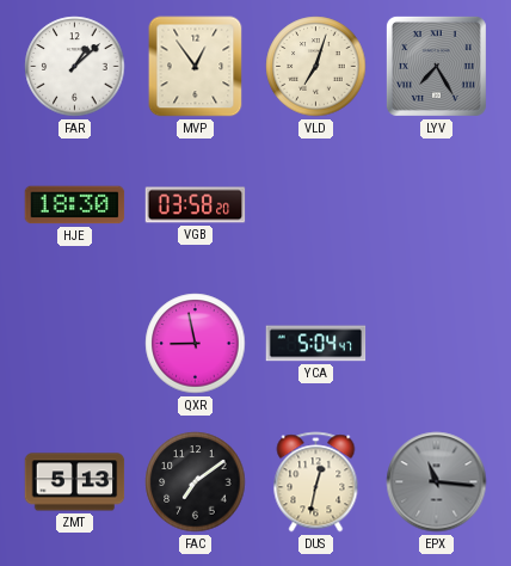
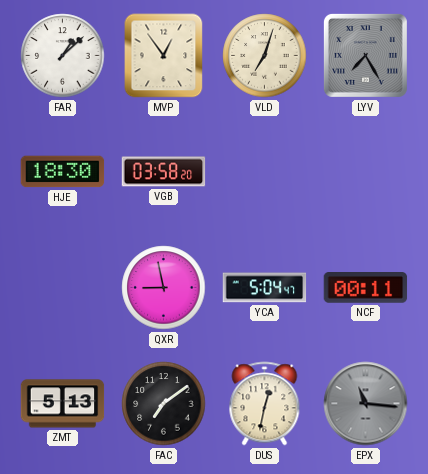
NCF: none -> 00:11
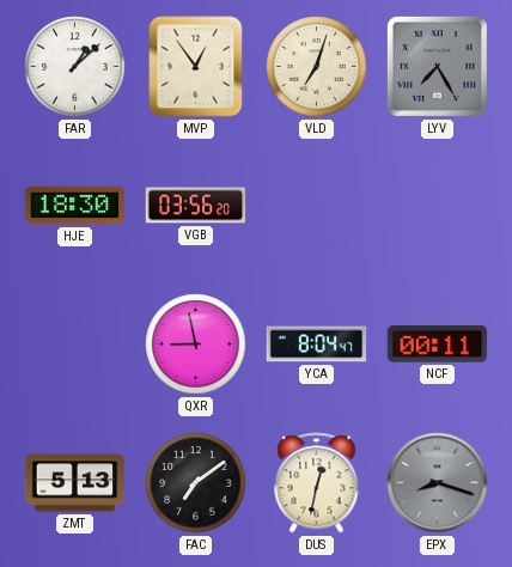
VGB: 03:58 -> 03:56
YCA: 5:04 -> 8:04
EPX: 11:16 -> 8:18
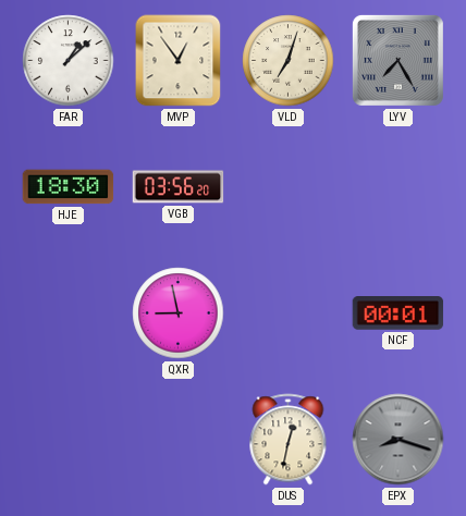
YCA: 8:04 -> none
NCF: 00:11 -> 00:01
ZMT: 5:13 -> none
FAC: 7:09 -> none
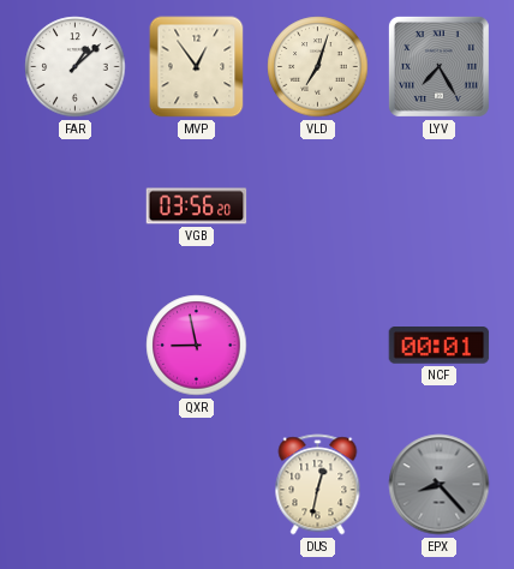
HJE: 18:30 -> none
EPX: 8:18 -> 8:23
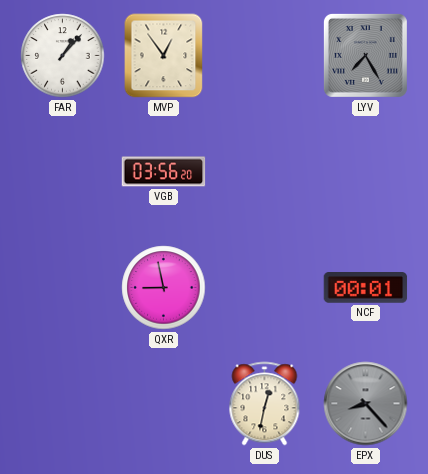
FAR: 1:08 -> 1:07
VLD: 7:03 -> none
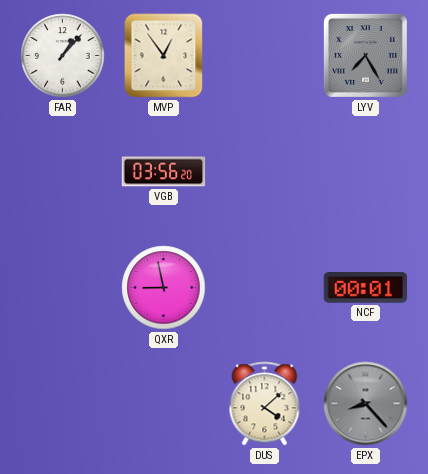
DUS: 12:32 -> 4:08
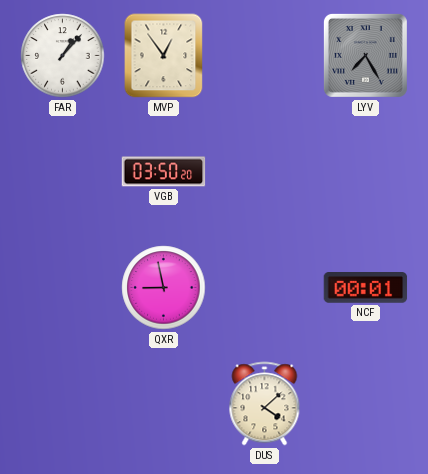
VGB: 03:56 -> 03:50
EPX: 8:23 -> none
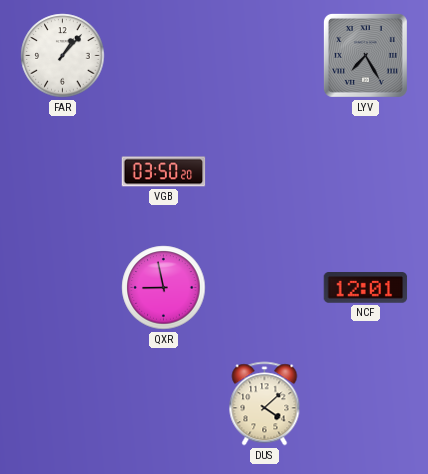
MVP: 12:54 -> none
NCF: 00:01 -> 12:01
